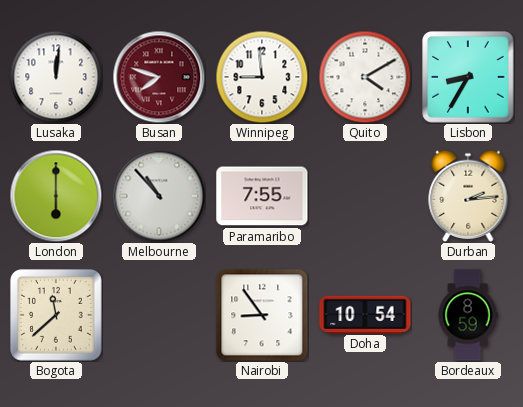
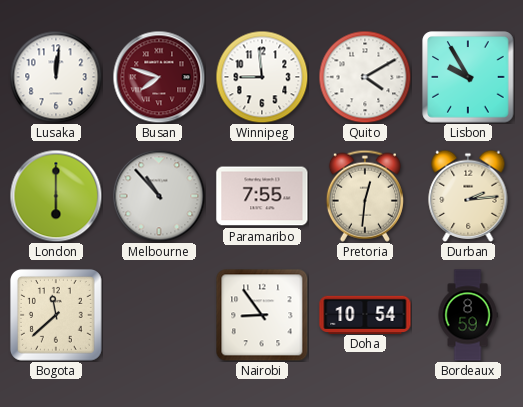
Lisbon: 8:35 -> 9:55
Pretoria: none -> 12:31
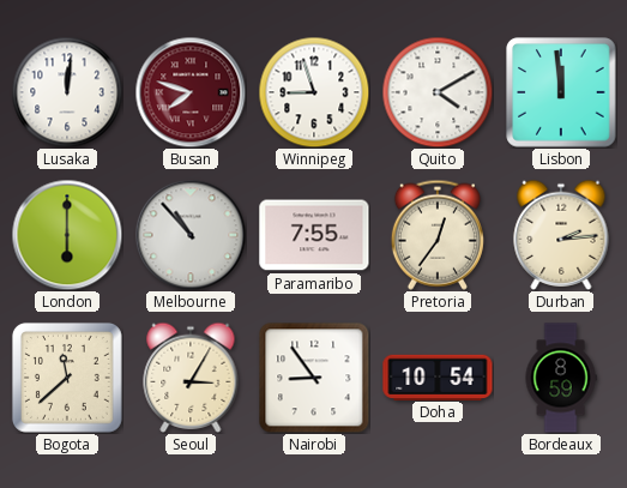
Winnipeg: 8:59 -> 8:57
Lisbon: 9:55 -> 11:59
Pretoria: 12:31 -> 12:36
Seoul: none -> 3:05
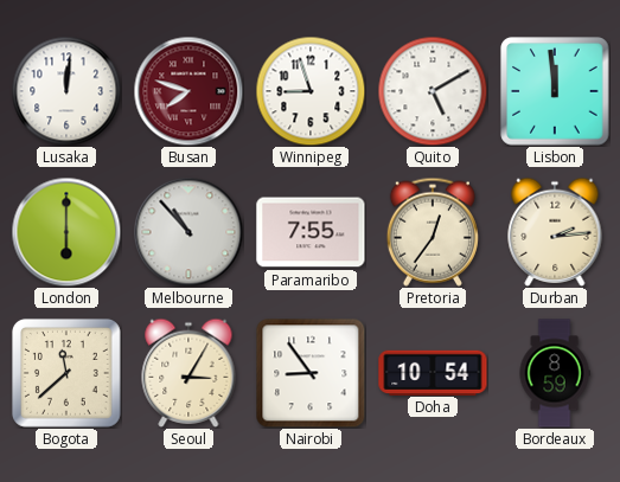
Quito: 4:10 -> 5:10
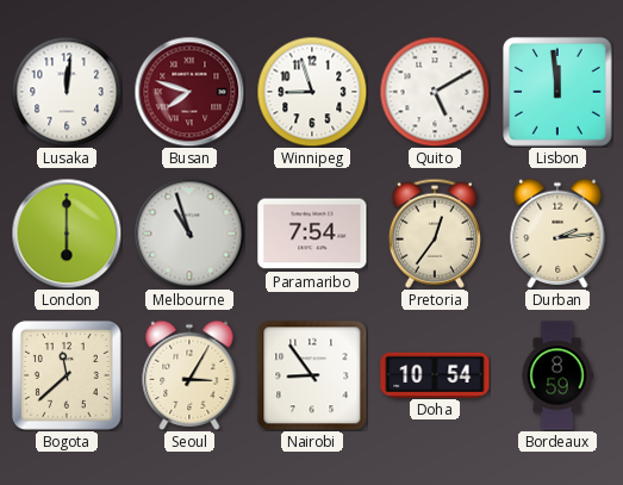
Melbourne: 10:53 -> 10:57
Paramaribo: 7:55 -> 7:54
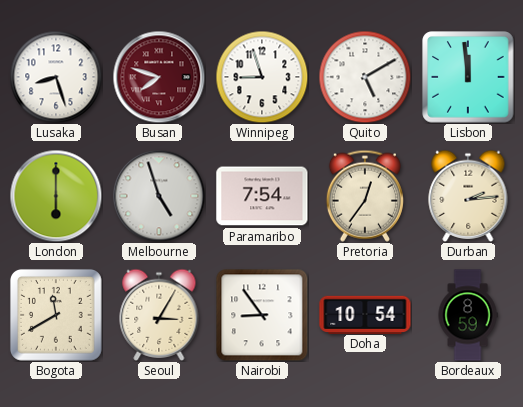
Lusaka: 12:01 -> 8:27
Melbourne: 10:57 -> 4:57
Bogota: 11:38 -> 11:40
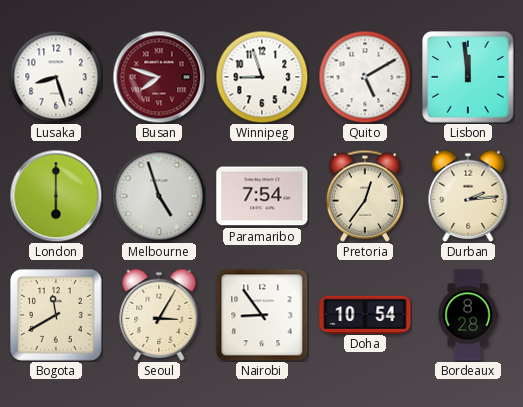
Bordeaux: 8:59 -> 8:28
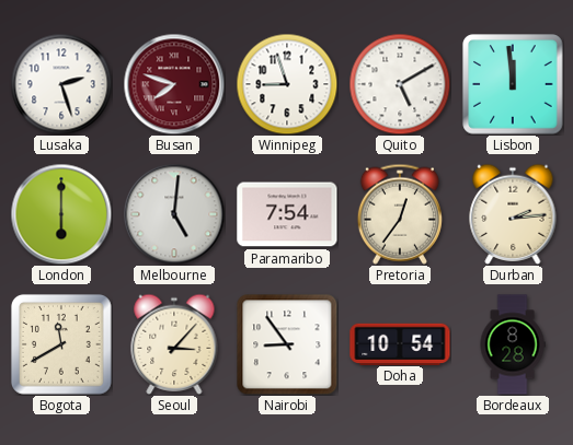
Lusaka: 8:27 -> 2:27
Melbourne: 4:57 -> 5:01
Seoul: 3:05 -> 3:07
